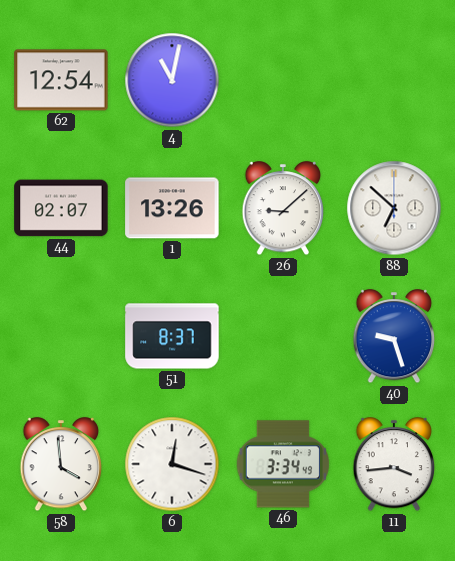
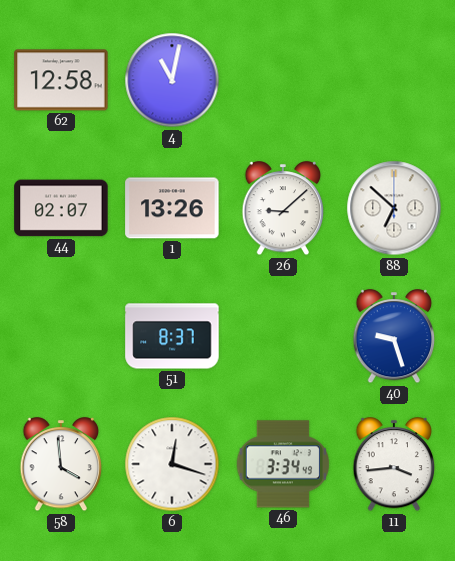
62: 12:54 -> 12:58
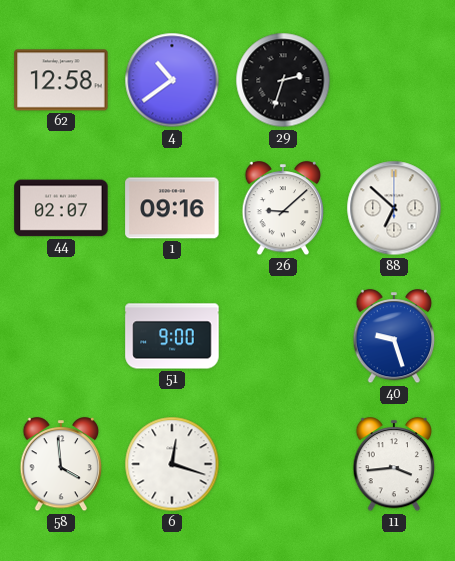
4: 11:02 -> 10:39
29: none -> 2:33
1: 13:26 -> 09:16
51: 8:37 -> 9:00
46: 3:34 -> none
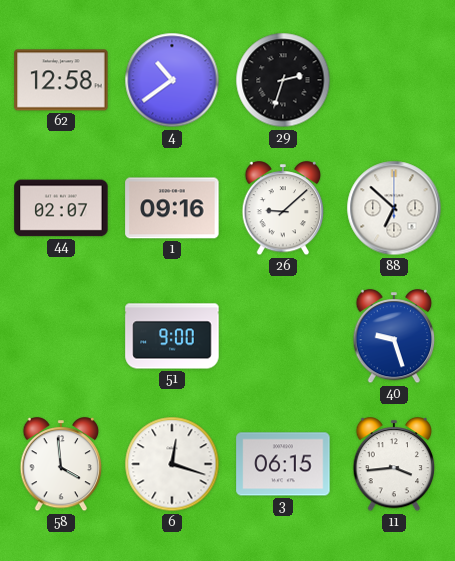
3: none -> 06:15
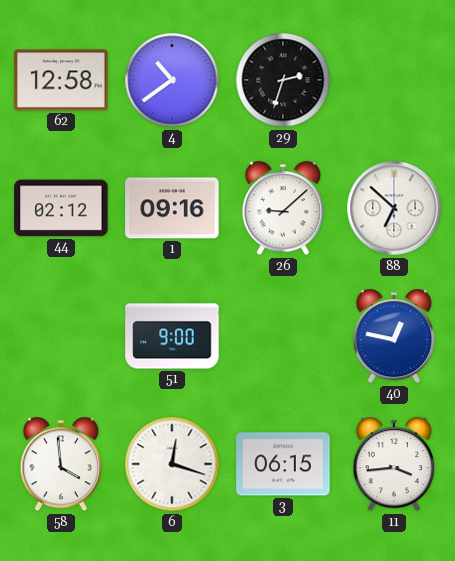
44: 02:07 -> 02:12
40: 9:27 -> 12:47
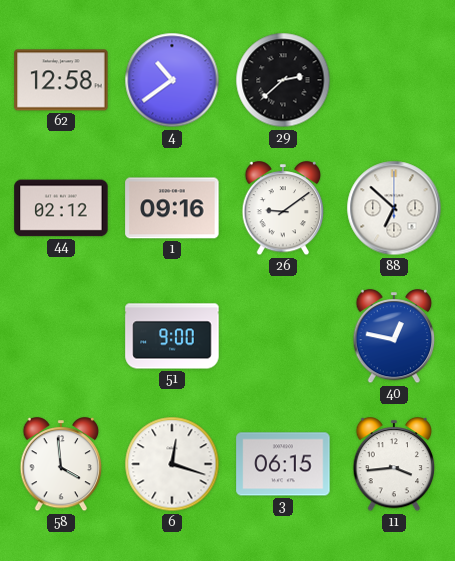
29: 2:33 -> 2:38
26: 9:08 -> 9:09
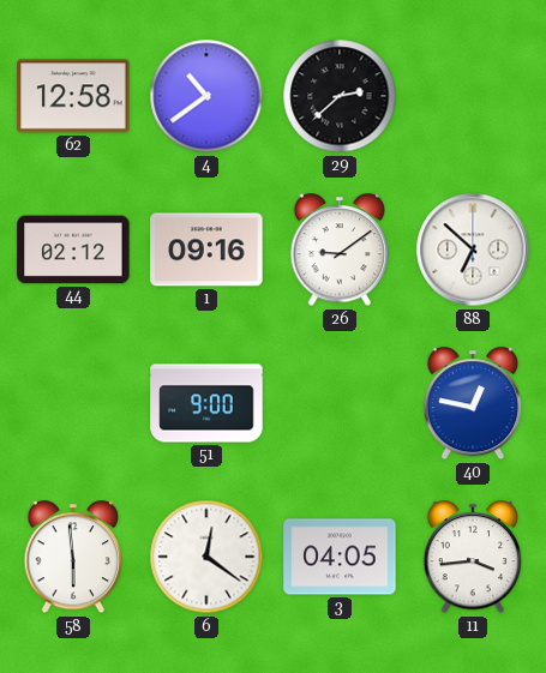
58: 3:59 -> 5:59
6: 12:18 -> 12:21
3: 06:15 -> 04:05
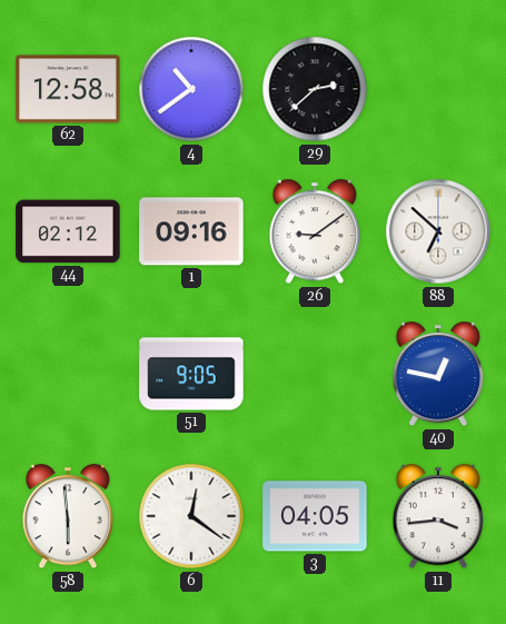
51: 9:00 -> 9:05
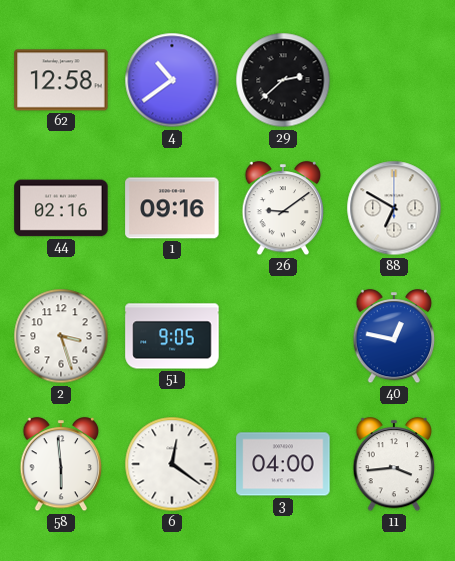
44: 02:12 -> 02:16
88: 6:52 -> 6:50
2: none -> 3:27
3: 04:05 -> 04:00
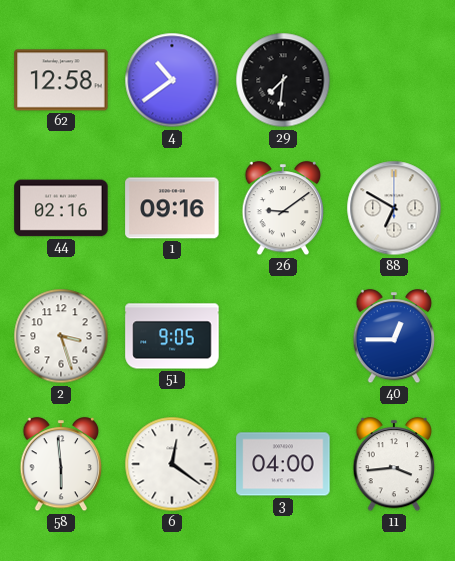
29: 2:38 -> 7:31
40: 12:47 -> 12:45
